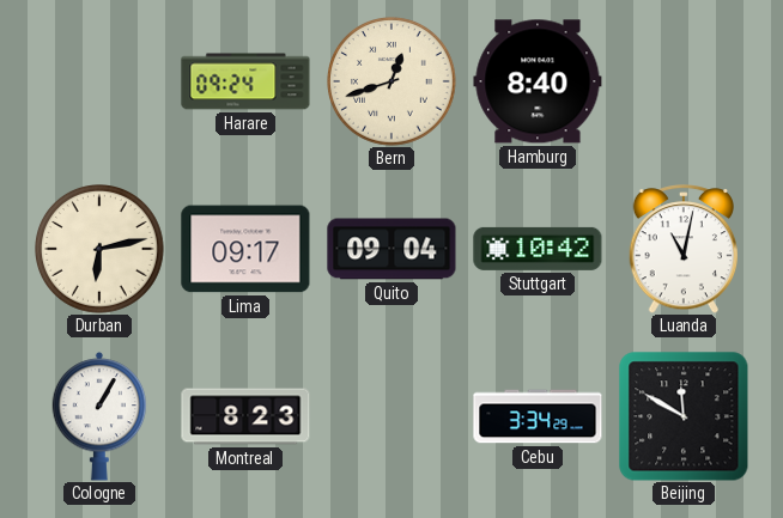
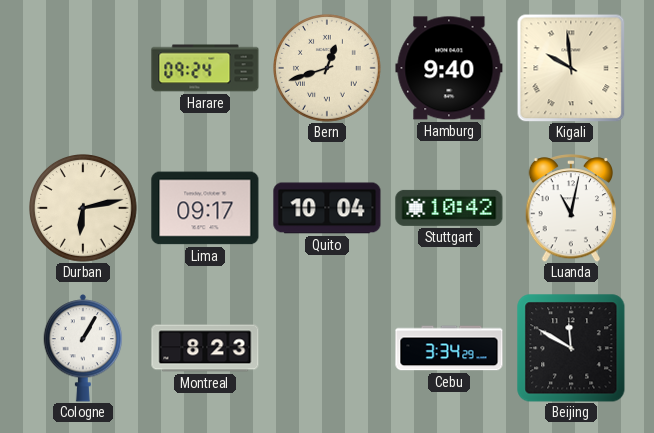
Hamburg: 8:40 -> 9:40
Kigali: none -> 9:59
Quito: 09:04 -> 10:04
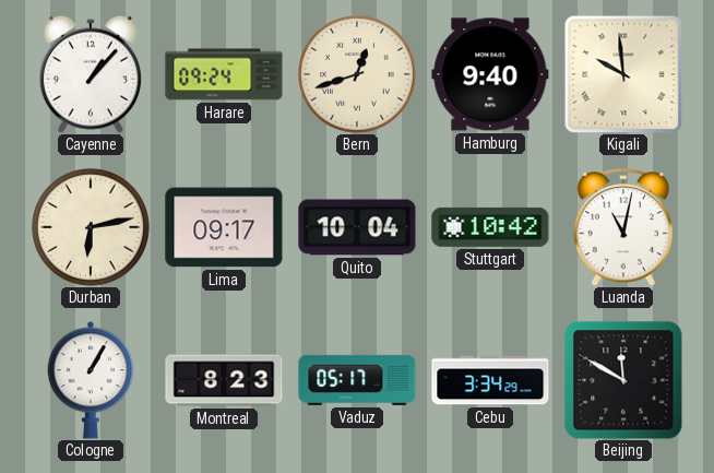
Cayenne: none -> 1:07
Vaduz: none -> 05:17
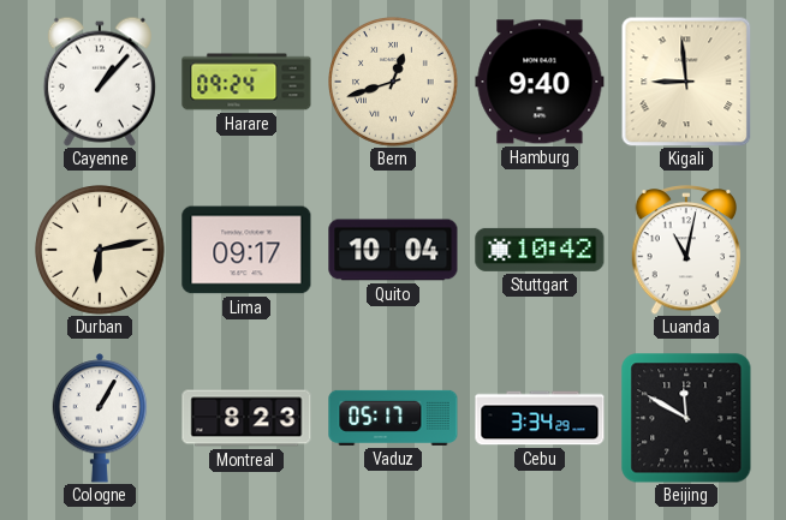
Kigali: 9:59 -> 8:59
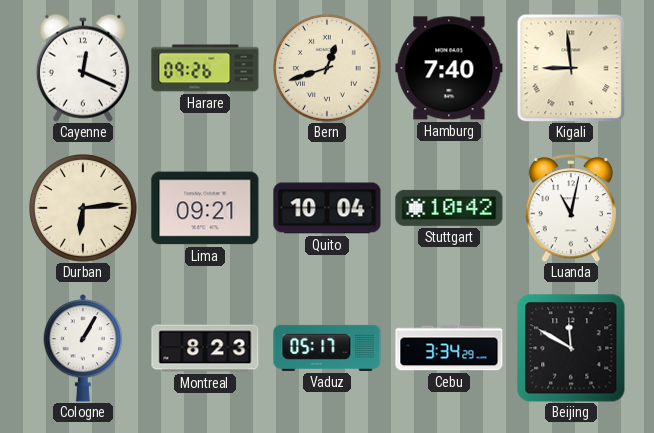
Cayenne: 1:07 -> 12:19
Harare: 09:24 -> 09:26
Hamburg: 9:40 -> 7:40
Durban: 6:13 -> 6:14
Lima: 09:17 -> 09:21
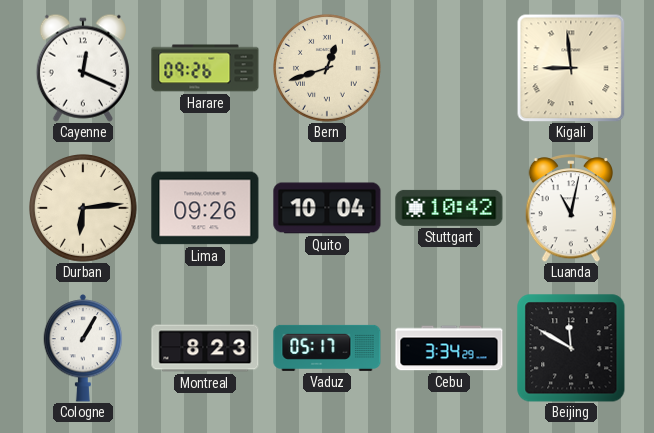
Hamburg: 7:40 -> none
Lima: 09:21 -> 09:26
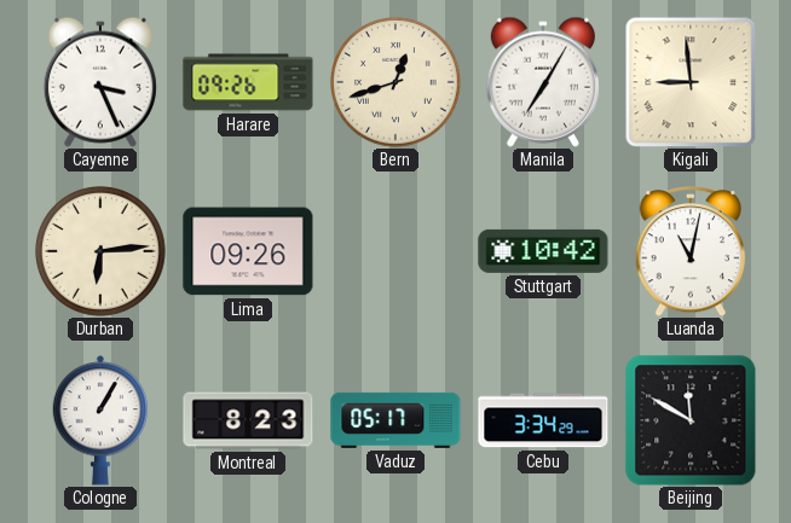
Cayenne: 12:19 -> 3:26
Manila: none -> 7:05
Quito: 10:04 -> none
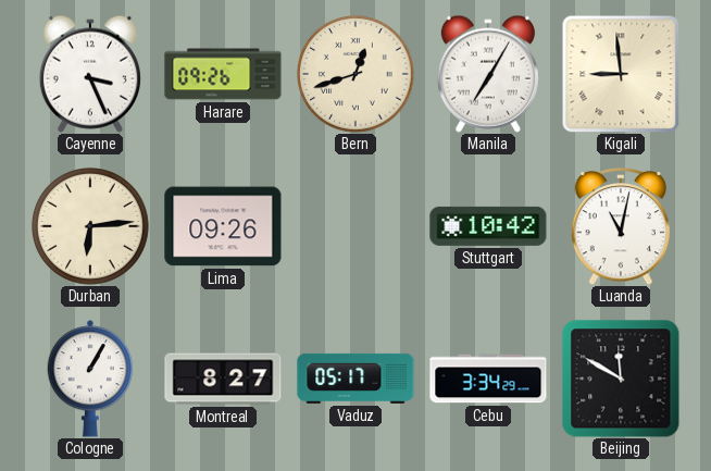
Montreal: 8:23 -> 8:27
